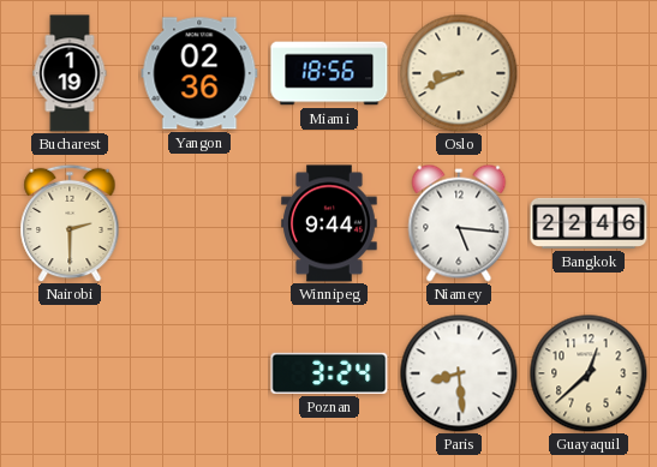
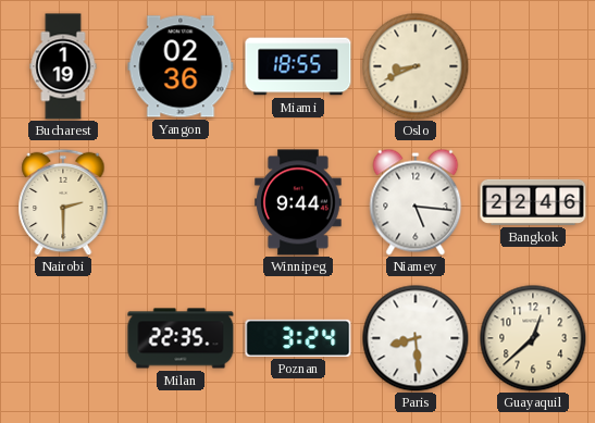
Miami: 18:56 -> 18:55
Milan: none -> 22:35
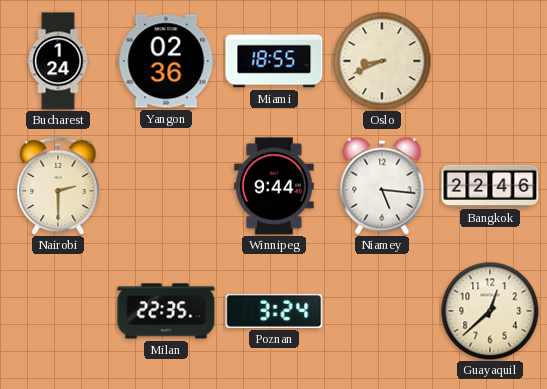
Bucharest: 1:19 -> 1:24
Paris: 8:29 -> none
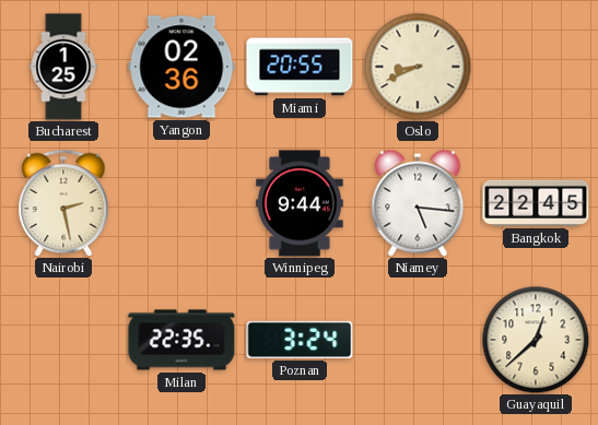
Bucharest: 1:24 -> 1:25
Miami: 18:55 -> 20:55
Nairobi: 2:30 -> 2:28
Bangkok: 22:46 -> 22:45
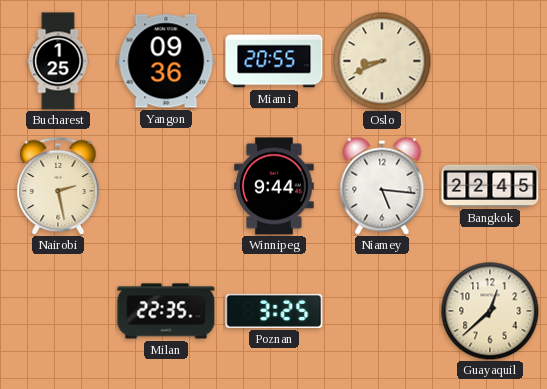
Yangon: 02:36 -> 09:36
Poznan: 3:24 -> 3:25
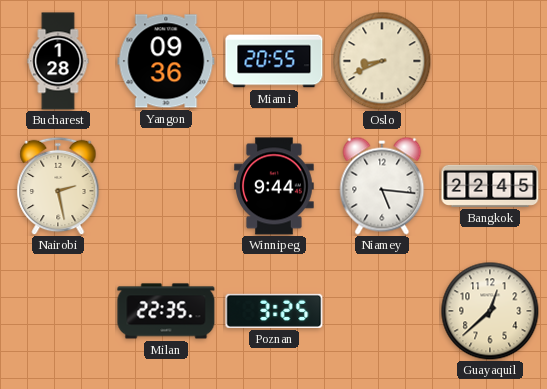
Bucharest: 1:25 -> 1:28
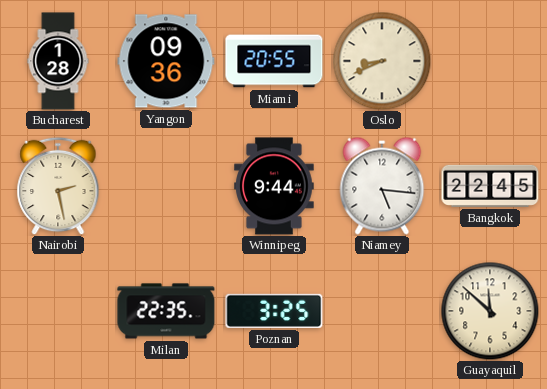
Guayaquil: 12:38 -> 11:52
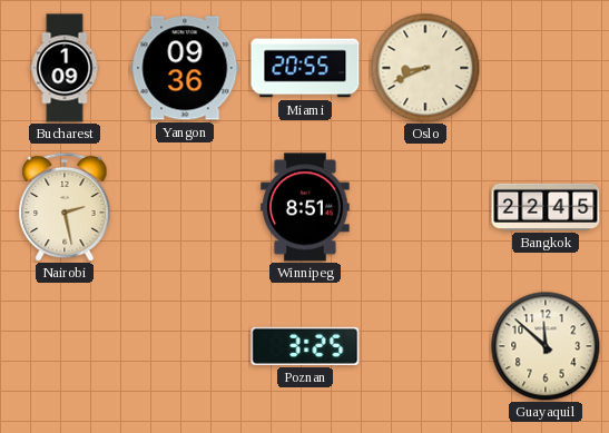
Bucharest: 1:28 -> 1:09
Winnipeg: 9:44 -> 8:51
Niamey: 5:16 -> none
Milan: 22:35 -> none
